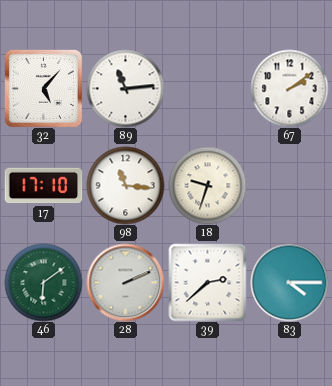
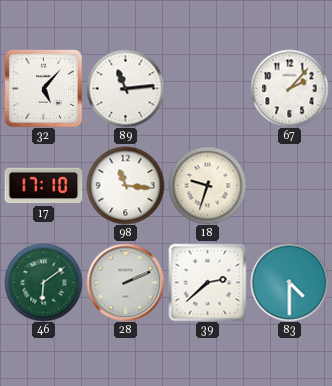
67: 2:09 -> 2:07
83: 4:15 -> 4:30
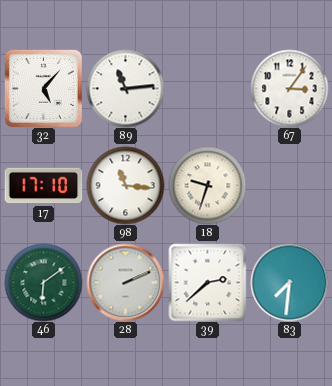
67: 2:07 -> 3:06
83: 4:30 -> 7:31
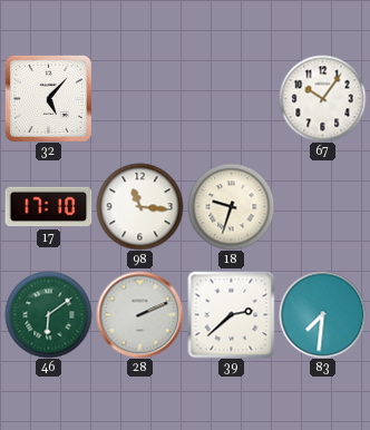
89: 11:14 -> none
67: 3:06 -> 10:06
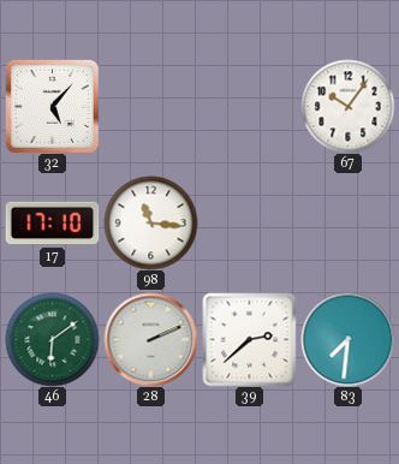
18: 9:33 -> none
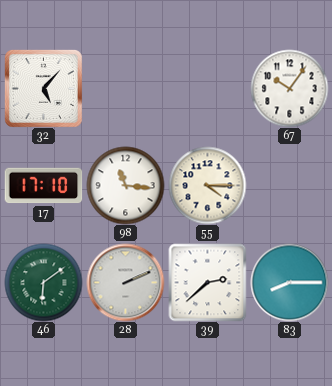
55: none -> 4:15
83: 7:31 -> 8:15
